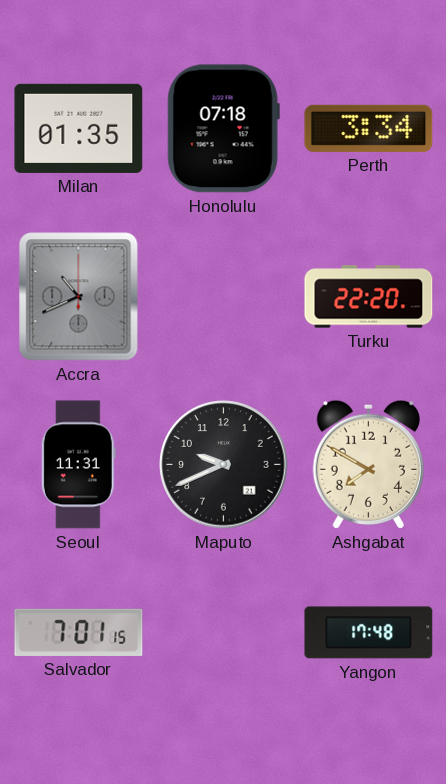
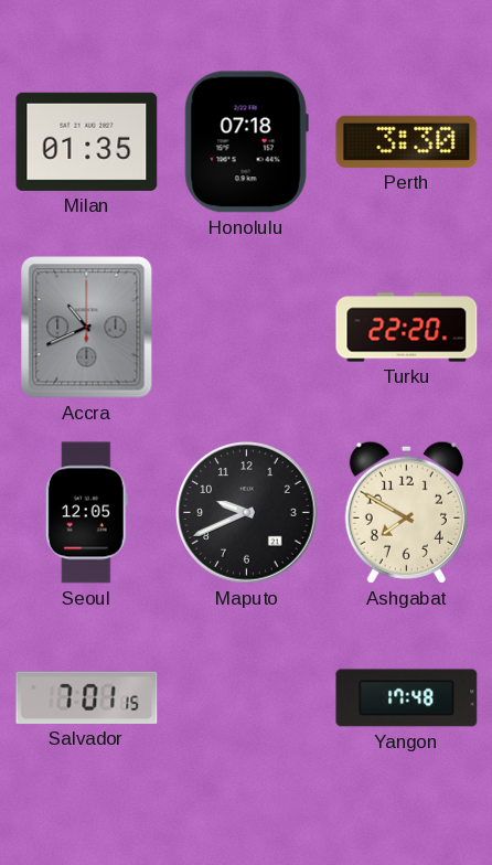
Perth: 3:34 -> 3:30
Seoul: 11:31 -> 12:05
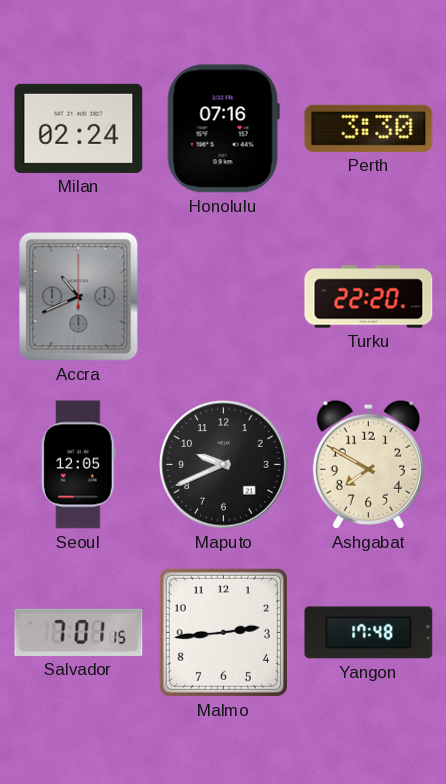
Milan: 01:35 -> 02:24
Honolulu: 07:18 -> 07:16
Malmo: none -> 2:44
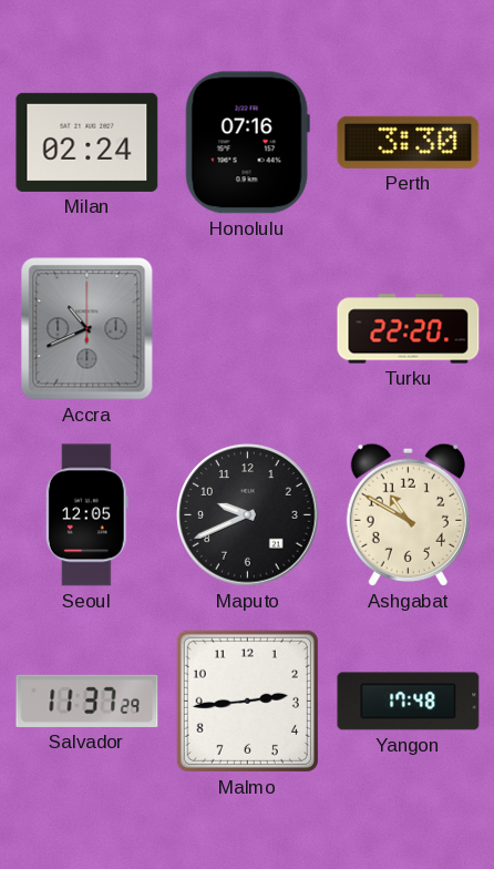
Ashgabat: 7:50 -> 10:50
Salvador: 7:01 -> 11:37
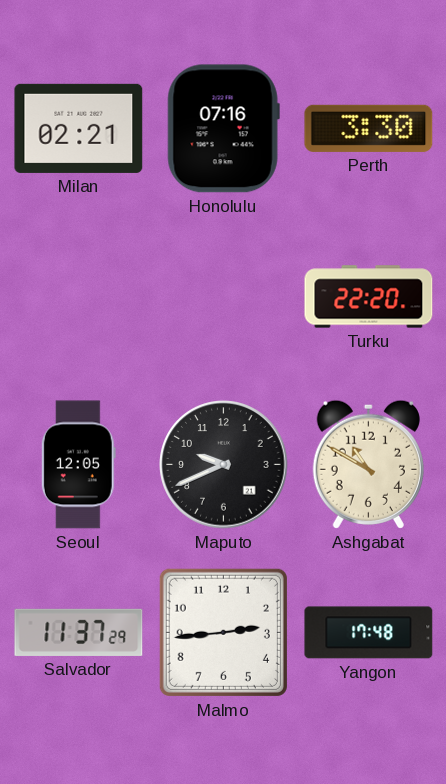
Milan: 02:24 -> 02:21
Accra: 10:41 -> none
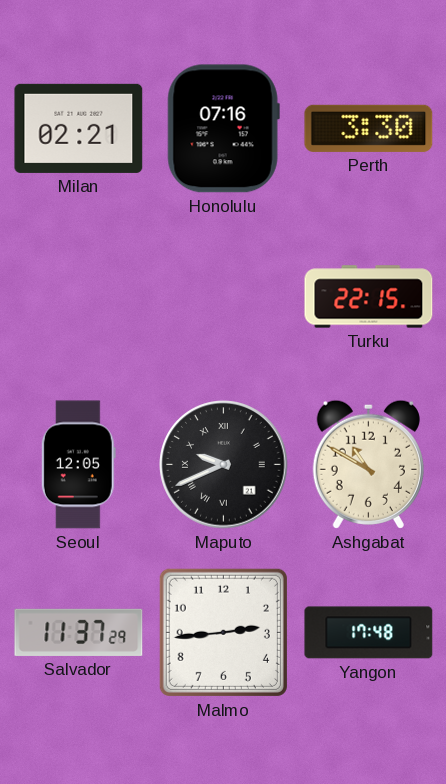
Turku: 22:20 -> 22:15
Maputo numerals: Arabic -> Roman
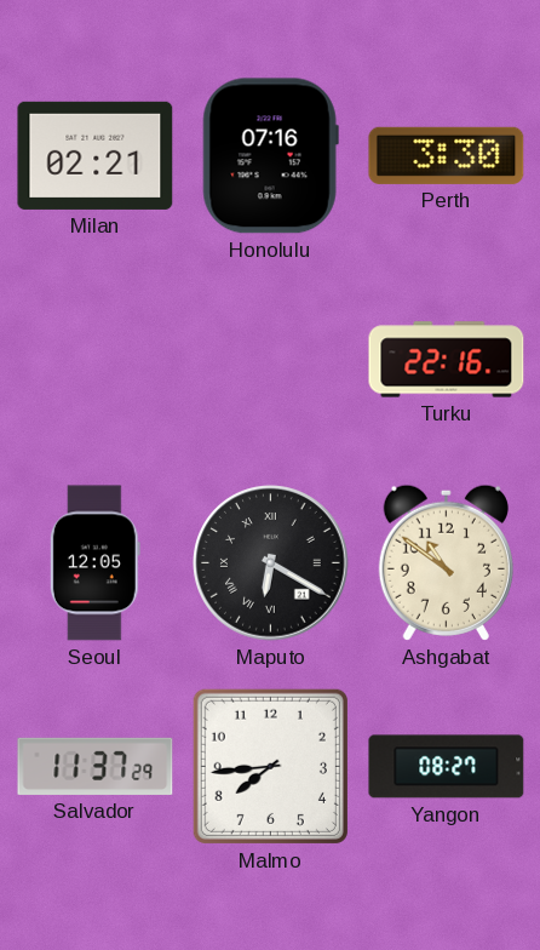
Turku: 22:15 -> 22:16
Maputo: 9:41 -> 6:20
Ashgabat: 10:50 -> 10:51
Malmo: 2:44 -> 7:44
Yangon: 17:48 -> 08:27
